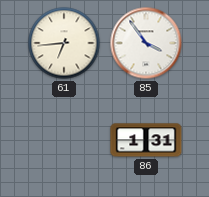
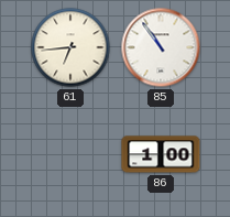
85: 3:54 -> 10:54
86: 1:31 -> 1:00
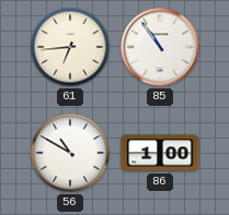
56: none -> 10:50
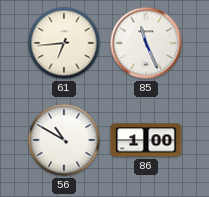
85: 10:54 -> 11:26
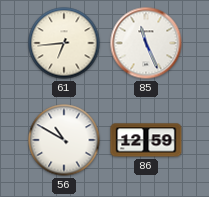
86: 1:00 -> 12:59
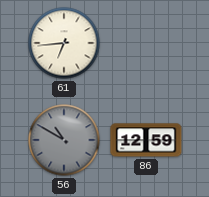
85: 11:26 -> none
56 dial: white -> grey
